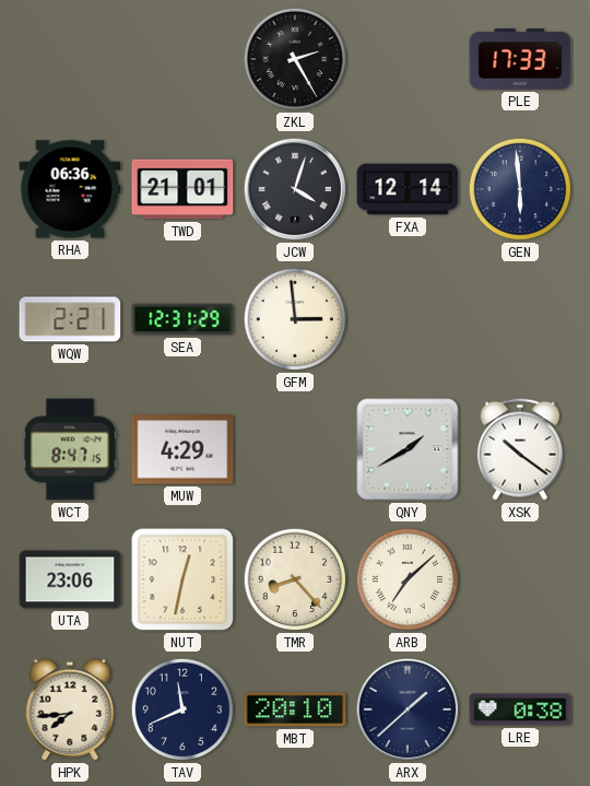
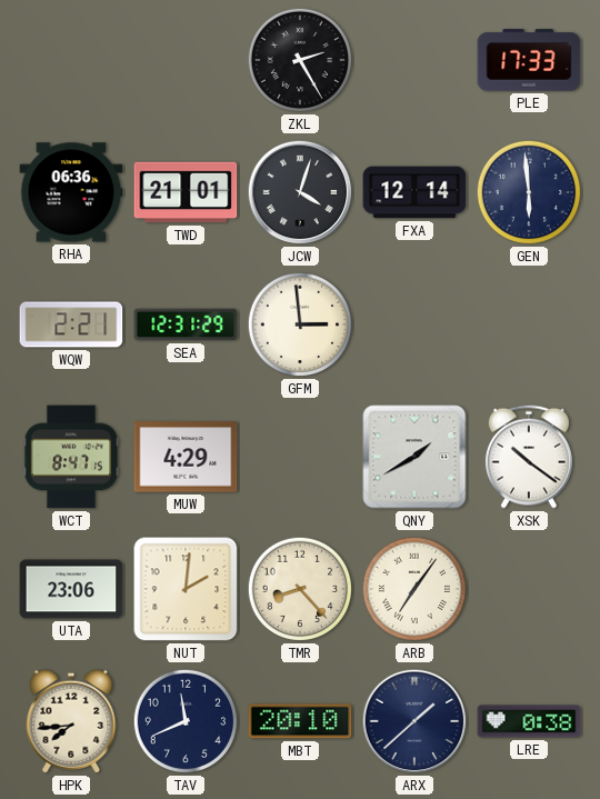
NUT: 12:32 -> 2:01
ARB: 7:08 -> 7:06
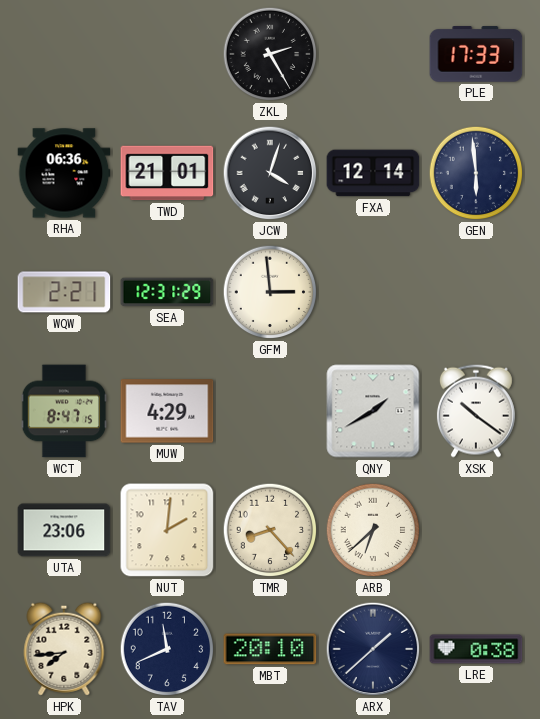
ARB: 7:06 -> 6:38
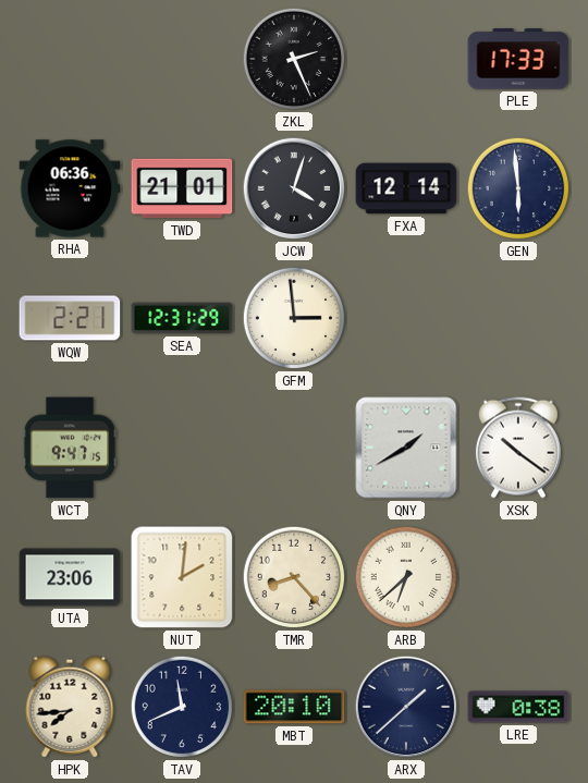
ZKL: 2:25 -> 2:26
WCT: 8:47 -> 9:47
MUW: 4:29 -> none
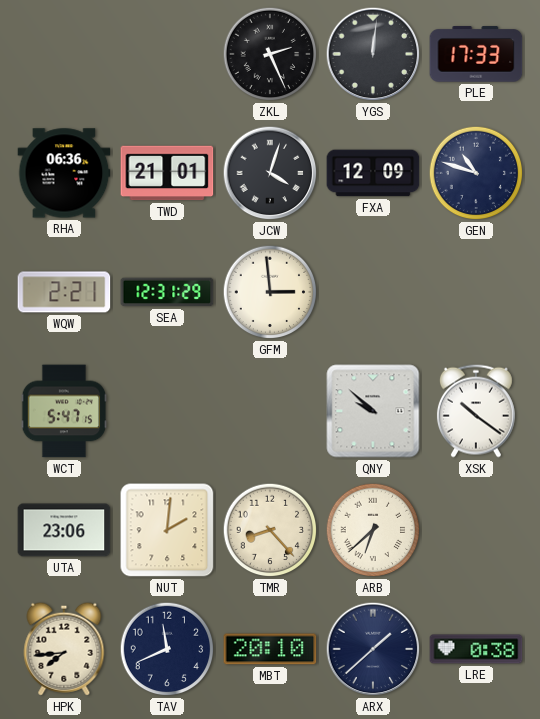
YGS: none -> 12:01
FXA: 12:14 -> 12:09
GEN: 5:59 -> 10:48
WCT: 9:47 -> 5:47
QNY: 1:40 -> 9:52
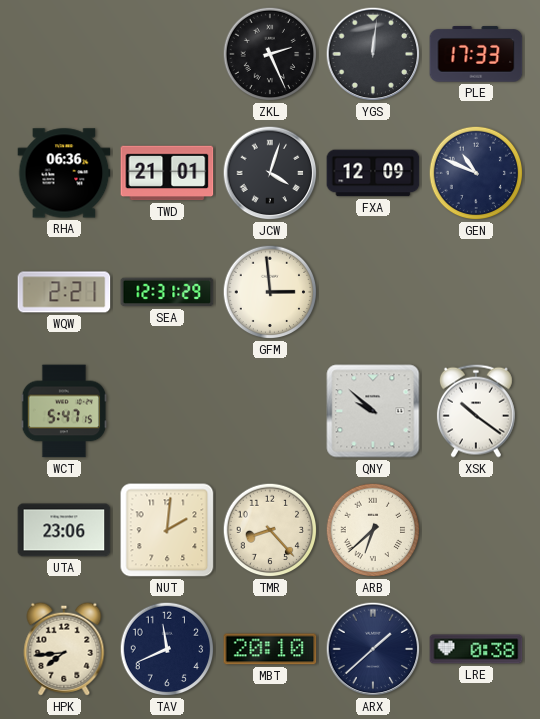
GEN: 10:48 -> 10:49
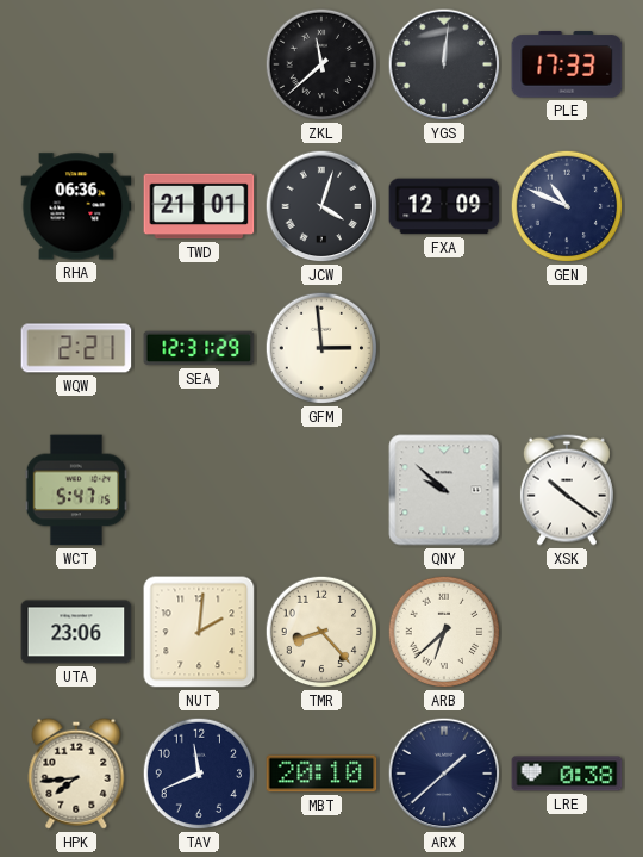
ZKL: 2:26 -> 11:38
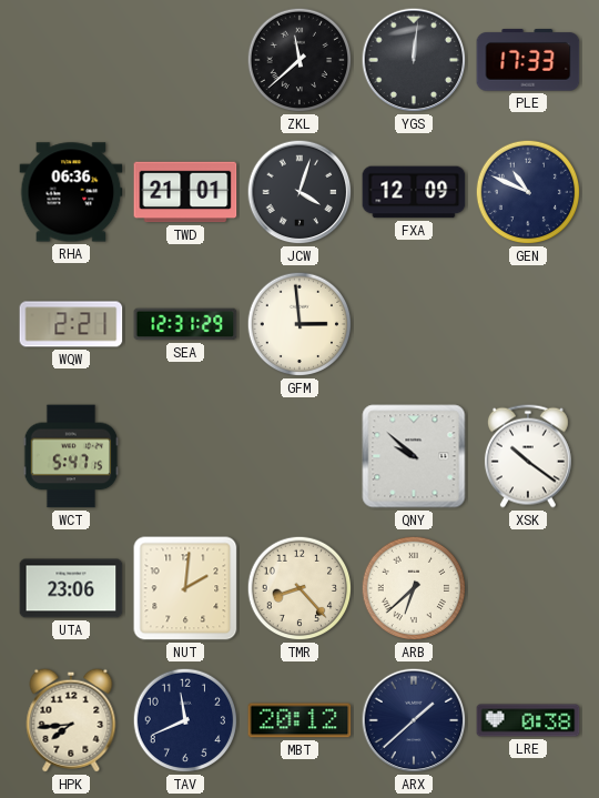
MBT: 20:10 -> 20:12
